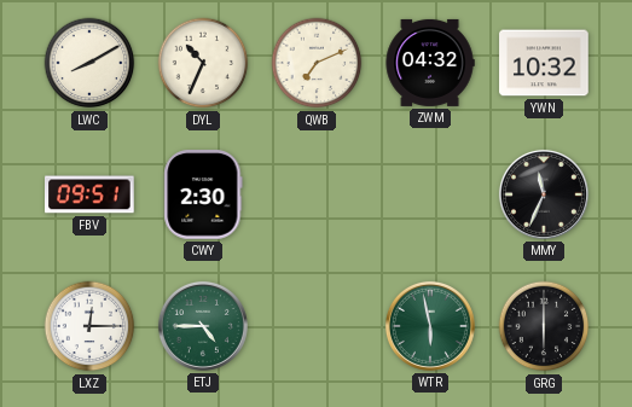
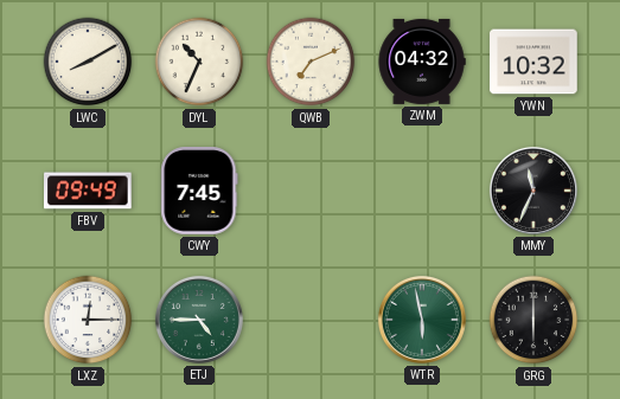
FBV: 09:51 -> 09:49
CWY: 2:30 -> 7:45
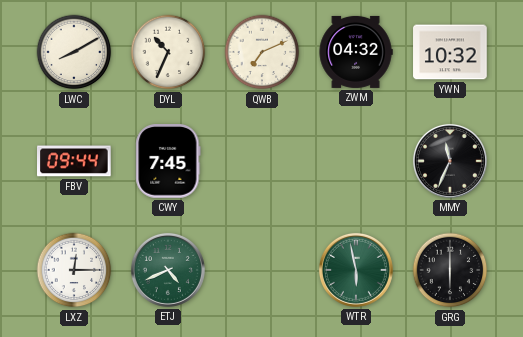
FBV: 09:49 -> 09:44
ETJ: 4:45 -> 4:41
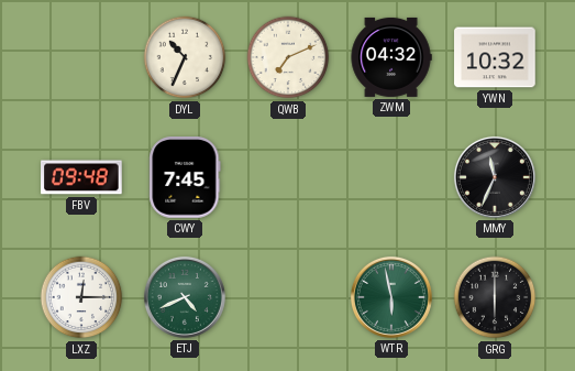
LWC: 8:10 -> none
FBV: 09:44 -> 09:48
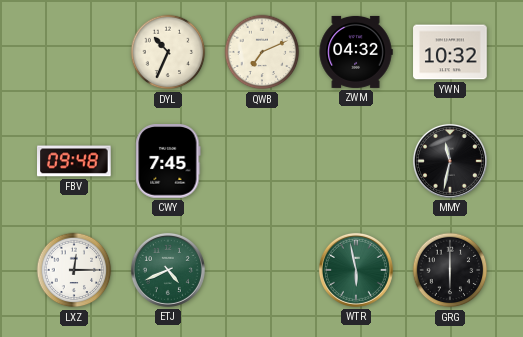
MMY: 11:34 -> 11:32
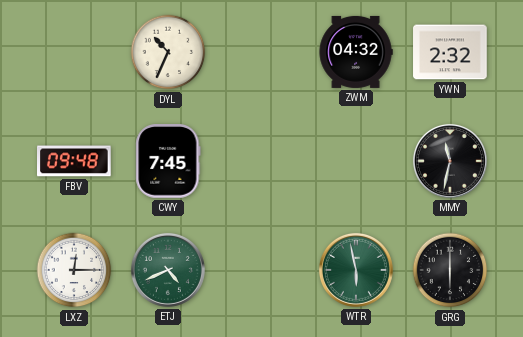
QWB: 7:11 -> none
YWN: 10:32 -> 2:32
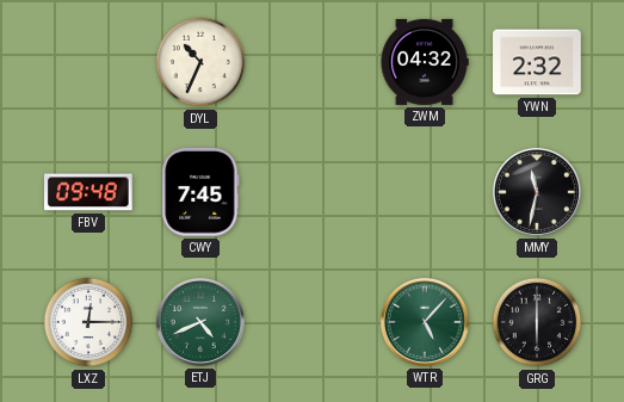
WTR: 5:58 -> 5:07
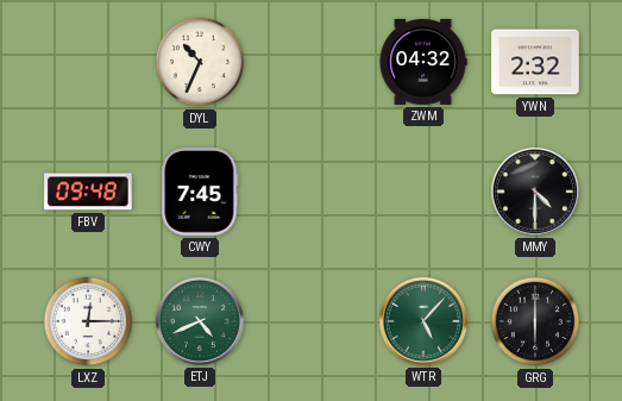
MMY: 11:32 -> 4:30
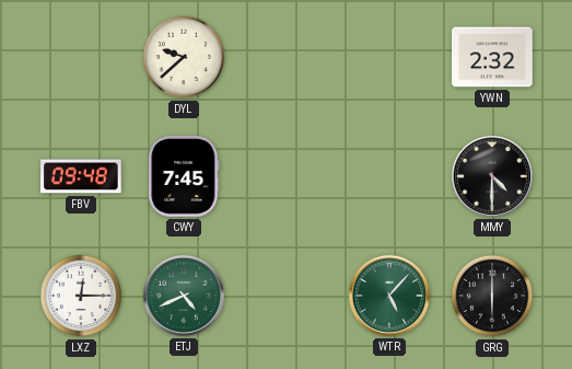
DYL: 10:34 -> 9:38
ZWM: 04:32 -> none
